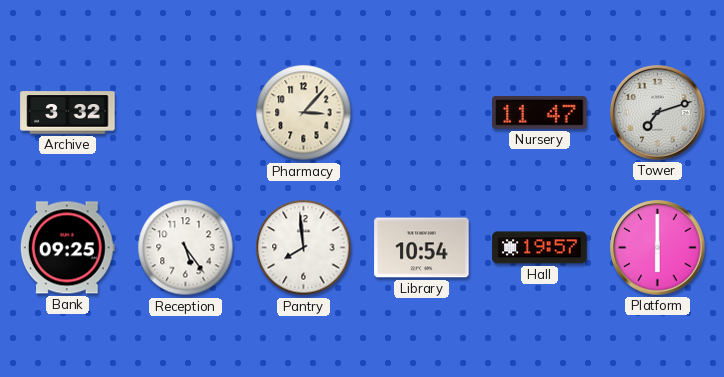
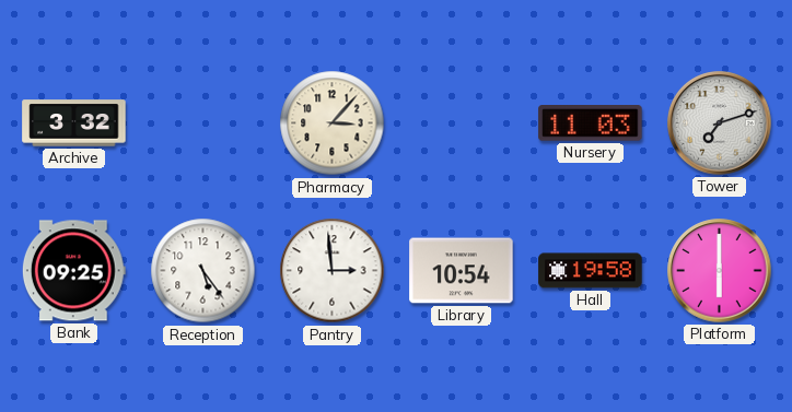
Nursery: 11:47 -> 11:03
Pantry: 7:59 -> 2:59
Hall: 19:57 -> 19:58
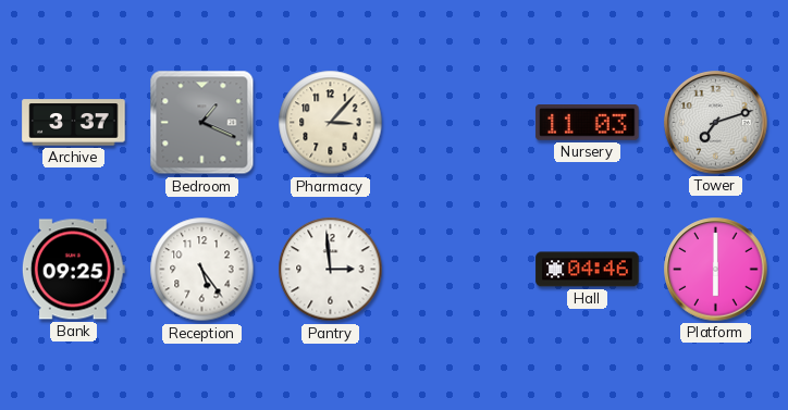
Archive: 3:32 -> 3:37
Bedroom: none -> 1:19
Library: 10:54 -> none
Hall: 19:58 -> 04:46
